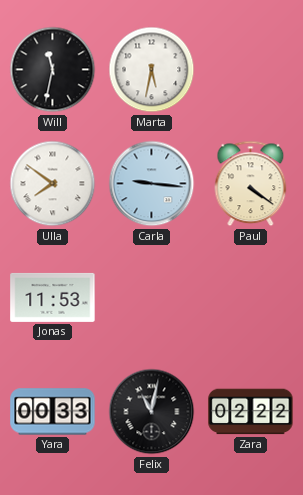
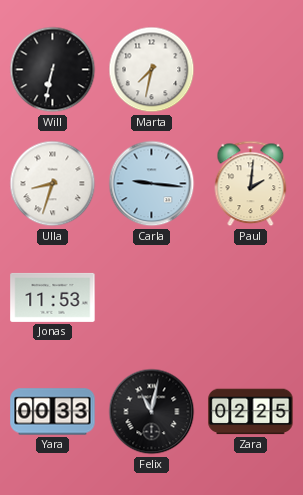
Will: 11:32 -> 6:32
Marta: 5:32 -> 7:32
Ulla: 7:51 -> 8:33
Paul: 4:21 -> 2:01
Zara: 02:22 -> 02:25
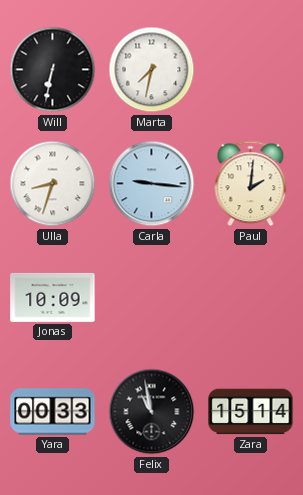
Jonas: 11:53 -> 10:09
Felix: 11:02 -> 10:58
Zara: 02:25 -> 15:14
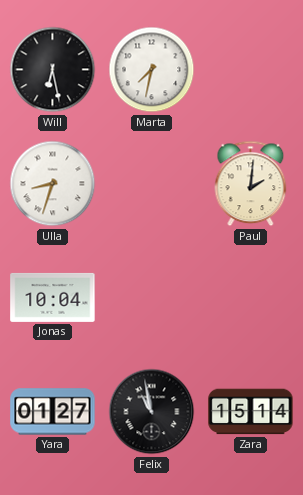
Will: 6:32 -> 6:28
Carla: 9:16 -> none
Jonas: 10:09 -> 10:04
Yara: 00:33 -> 01:27
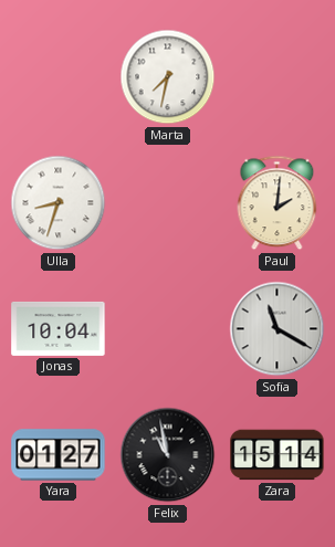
Will: 6:28 -> none
Sofia: none -> 11:20
